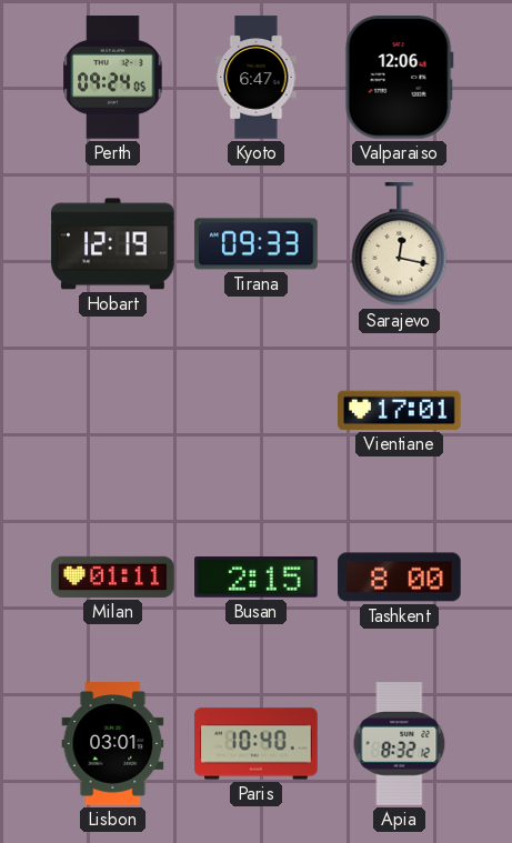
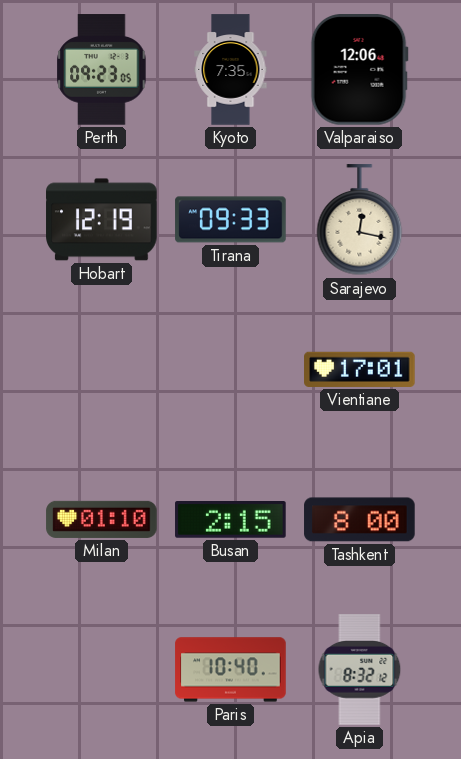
Perth: 09:24 -> 09:23
Kyoto: 6:47 -> 7:35
Milan: 01:11 -> 01:10
Lisbon: 03:01 -> none
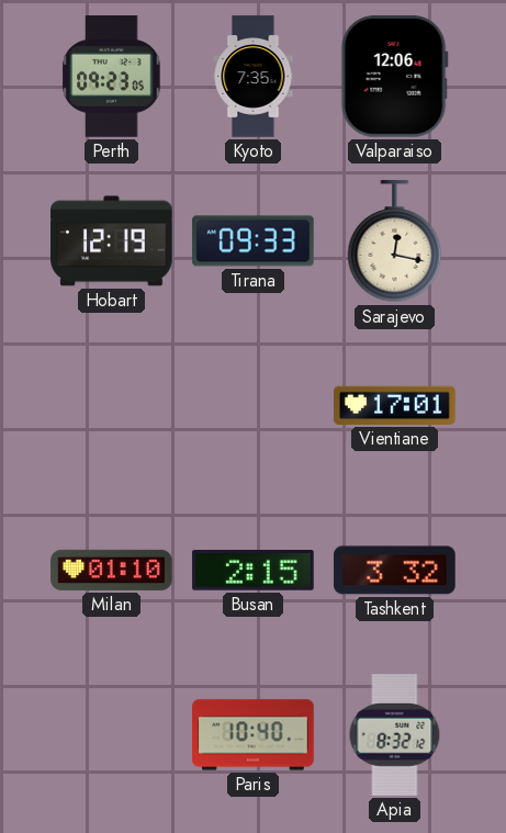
Tashkent: 8:00 -> 3:32
